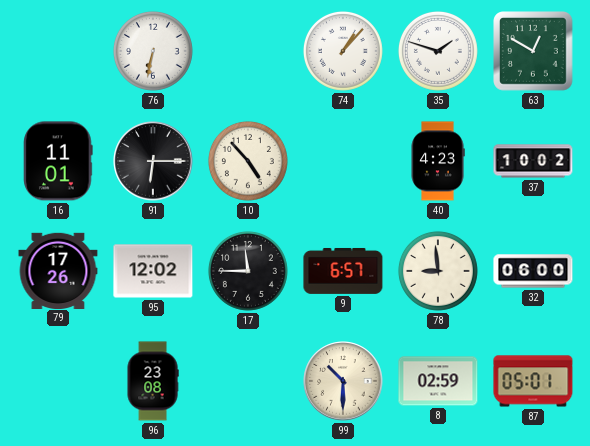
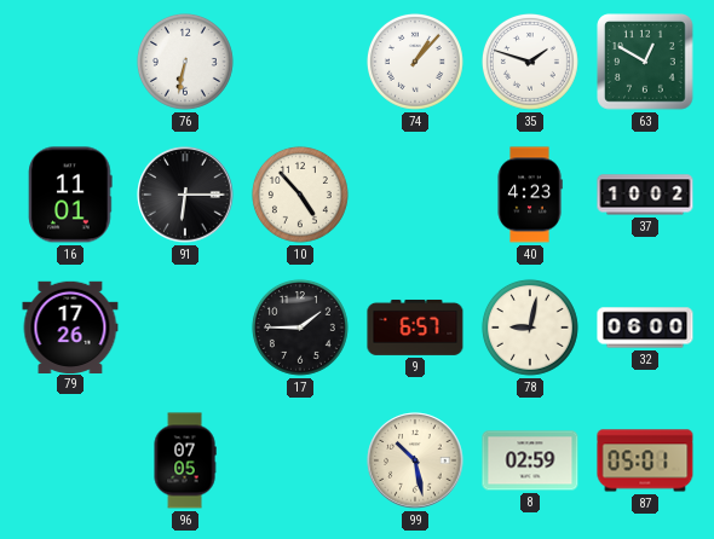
95: 12:02 -> none
17: 11:45 -> 1:45
78: 8:59 -> 9:02
96: 23:08 -> 07:05
99: 10:30 -> 10:28
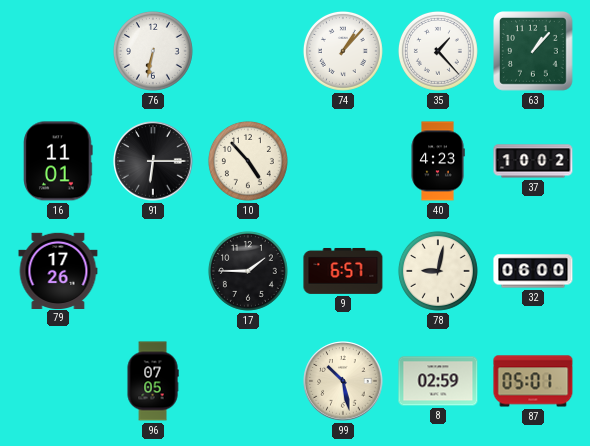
35: 1:48 -> 1:23
63: 12:50 -> 1:07
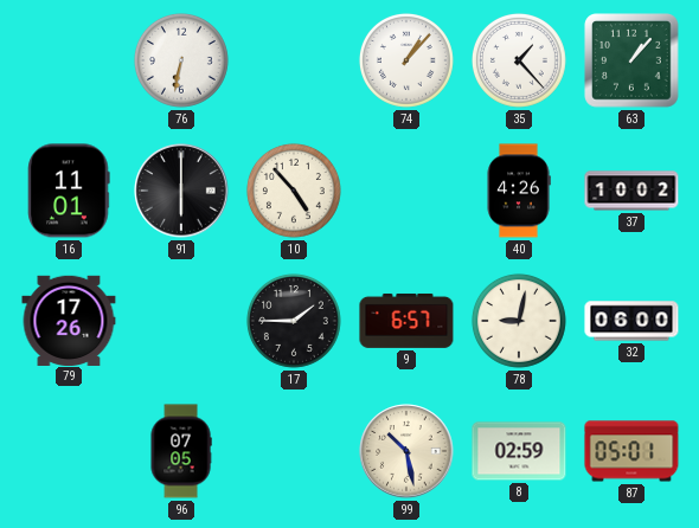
91: 6:15 -> 6:00
40: 4:23 -> 4:26
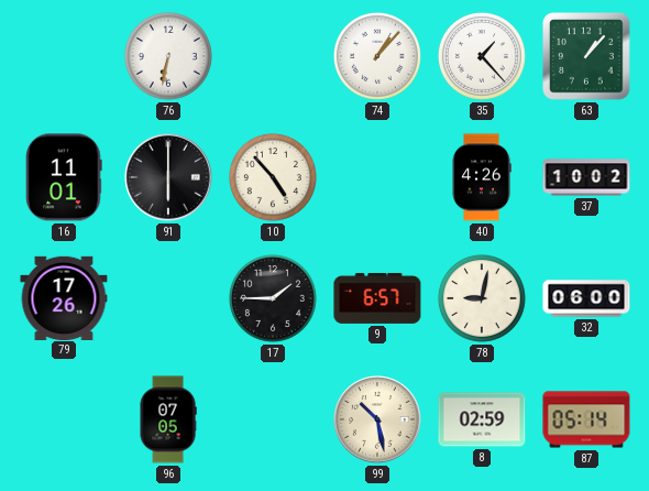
87: 05:01 -> 05:14
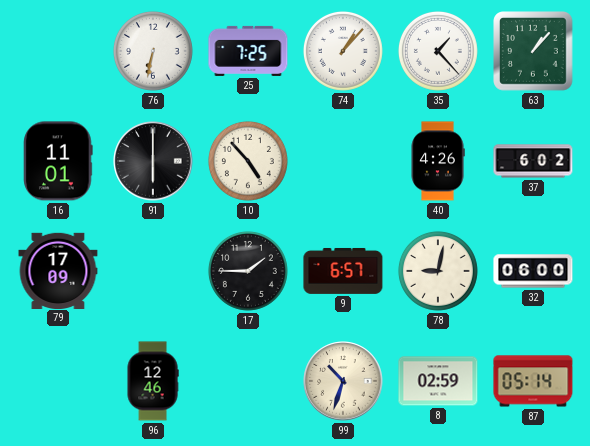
25: none -> 7:25
37: 10:02 -> 6:02
79: 17:26 -> 17:09
96: 07:05 -> 12:46
99: 10:28 -> 10:33
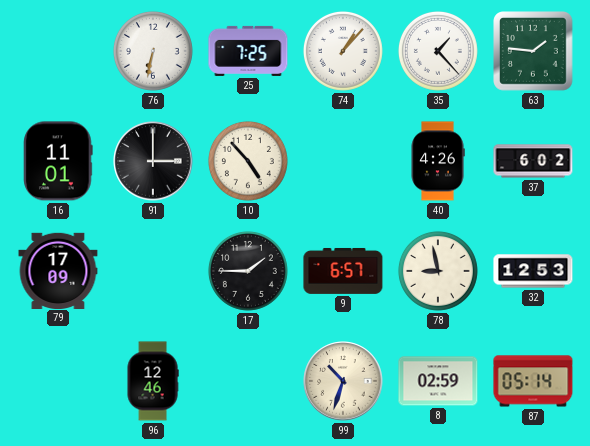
63: 1:07 -> 1:46
91: 6:00 -> 3:00
78: 9:02 -> 8:58
32: 06:00 -> 12:53
